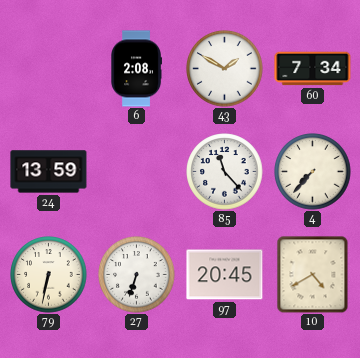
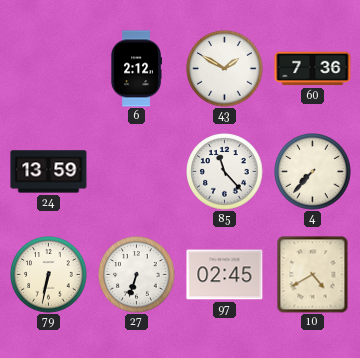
6: 2:08 -> 2:12
60: 7:34 -> 7:36
97: 20:45 -> 02:45
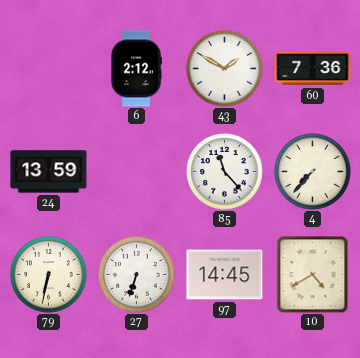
97: 02:45 -> 14:45
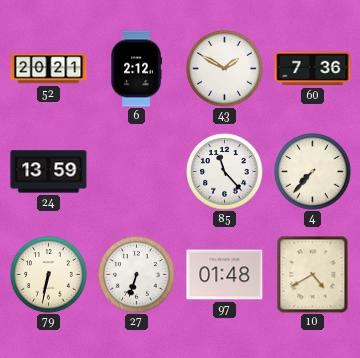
52: none -> 20:21
97: 14:45 -> 01:48
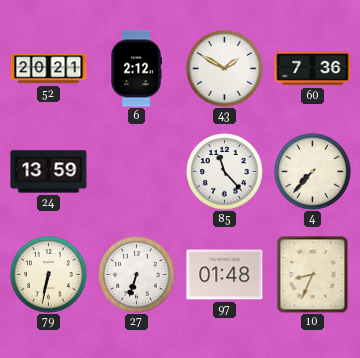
10: 4:40 -> 8:34
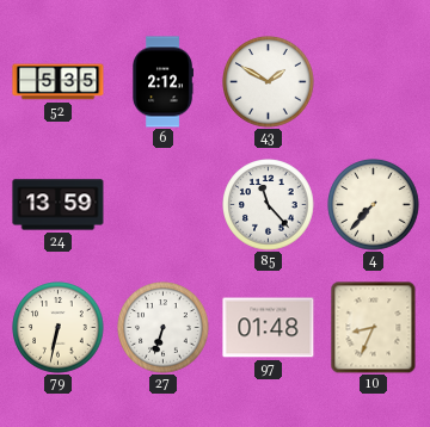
52: 20:21 -> 5:35
60: 7:36 -> none
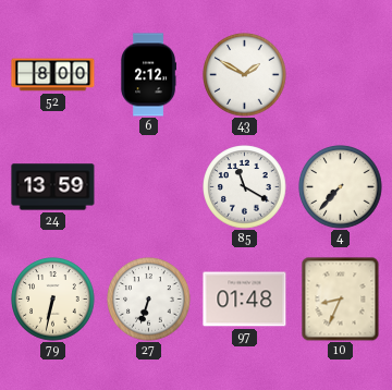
52: 5:35 -> 8:00
85: 11:23 -> 11:20
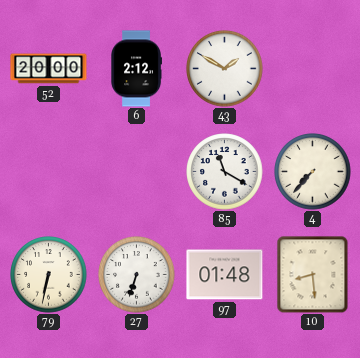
52: 8:00 -> 20:00
24: 13:59 -> none
10: 8:34 -> 8:29
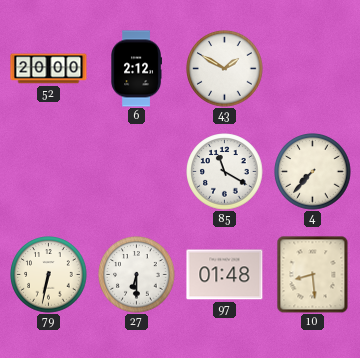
27: 6:33 -> 6:30
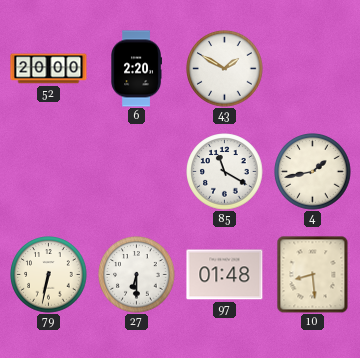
6: 2:12 -> 2:20
4: 7:37 -> 1:43
